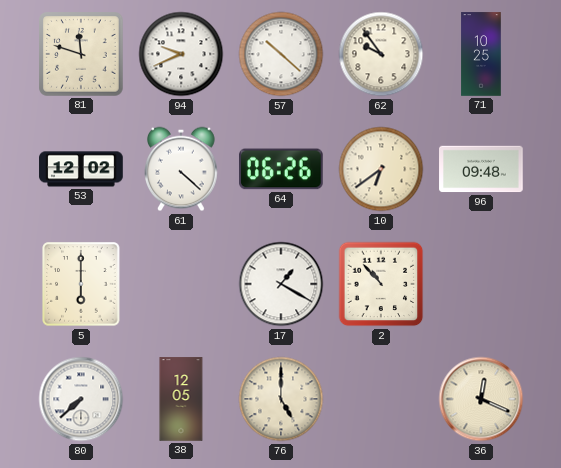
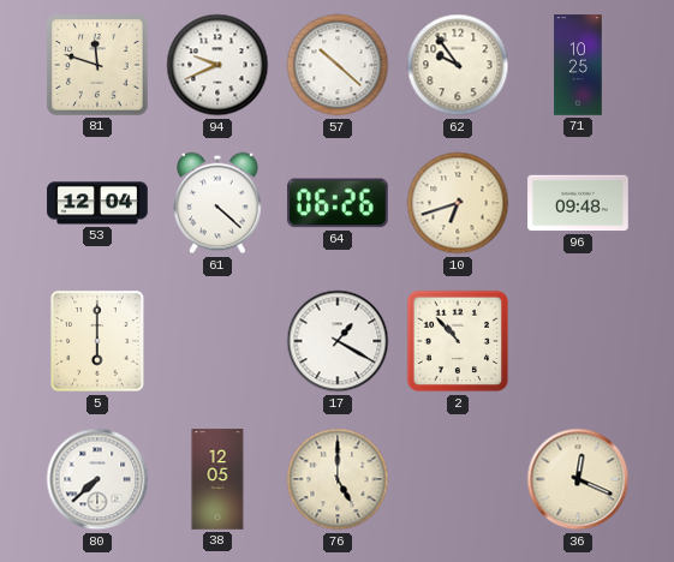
53: 12:02 -> 12:04
10: 6:39 -> 6:42
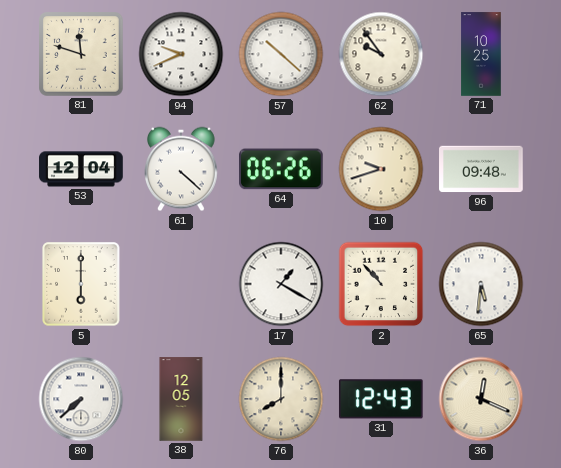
10: 6:42 -> 9:42
65: none -> 5:31
76: 5:00 -> 8:00
31: none -> 12:43
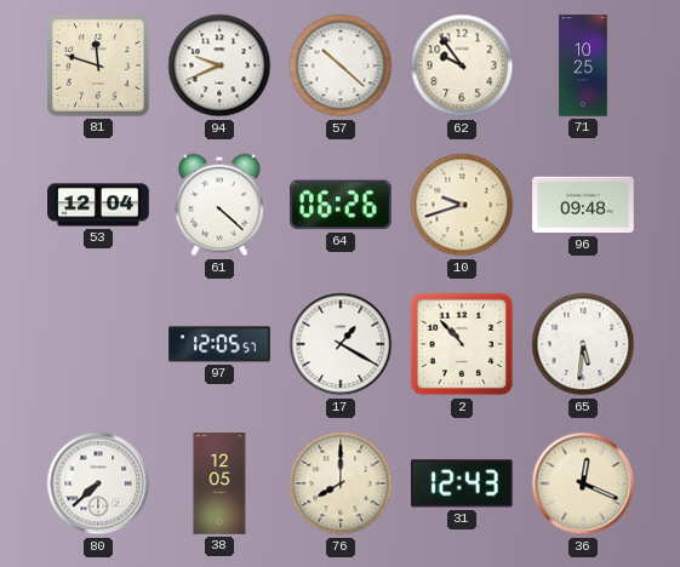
5: 6:00 -> none
97: none -> 12:05
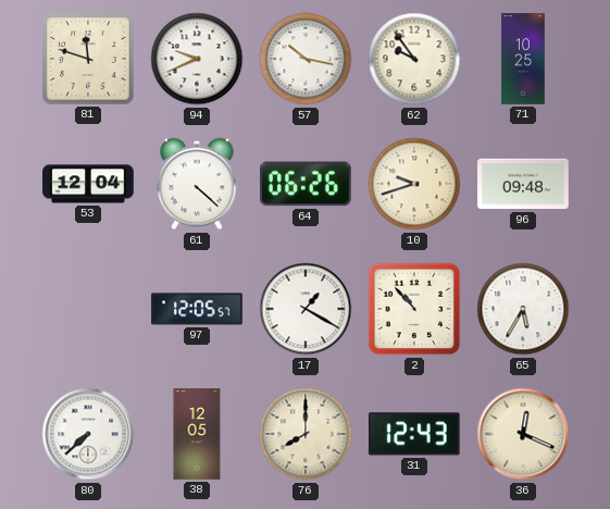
57: 10:22 -> 10:17
65: 5:31 -> 5:35
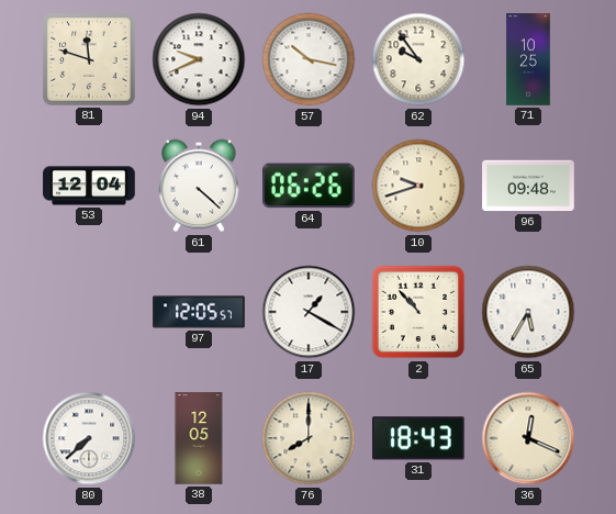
31: 12:43 -> 18:43
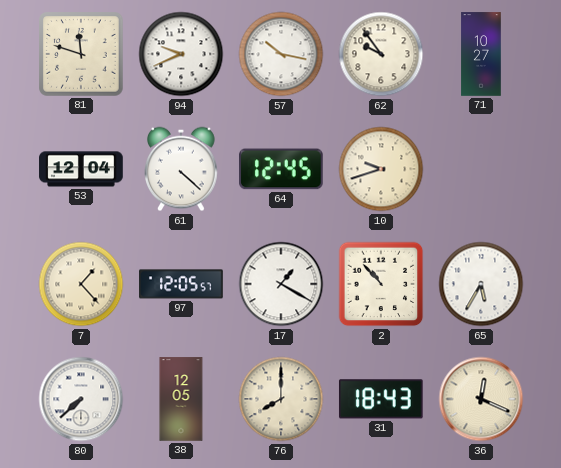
71: 10:25 -> 10:27
64: 06:26 -> 12:45
96: 09:48 -> none
7: none -> 1:23
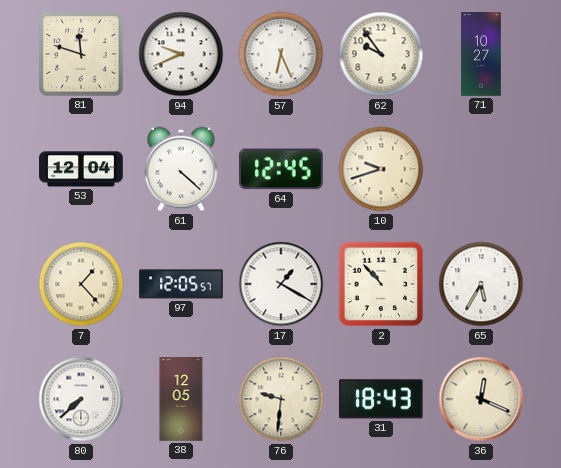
57: 10:17 -> 6:26
76: 8:00 -> 9:31
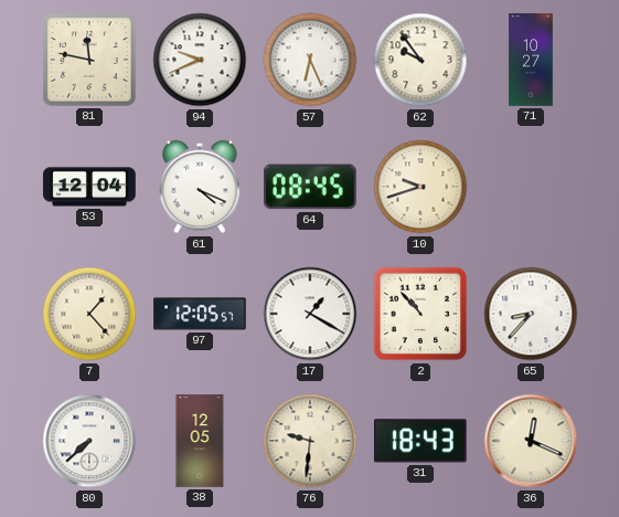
81: 11:48 -> 11:47
61: 4:22 -> 4:19
64: 12:45 -> 08:45
65: 5:35 -> 8:37
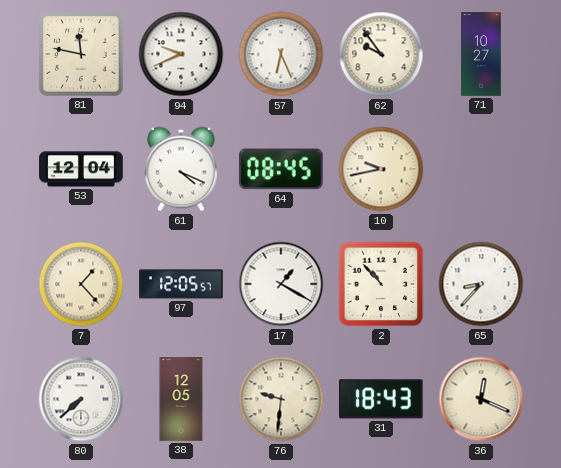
10: 9:42 -> 9:43
